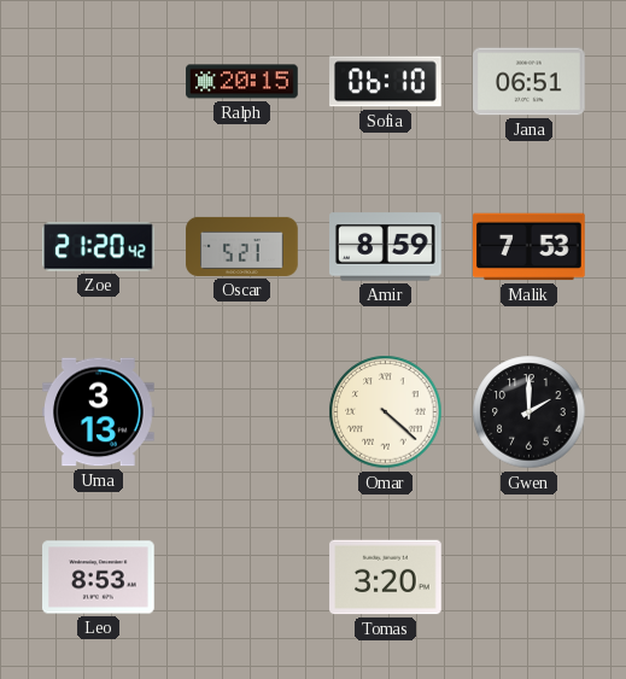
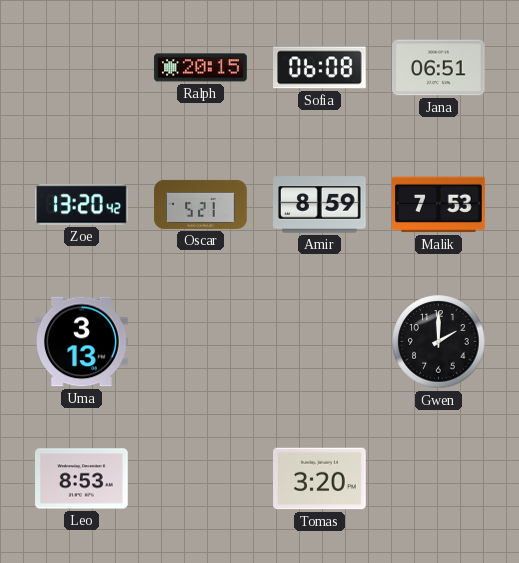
Sofia: 06:10 -> 06:08
Zoe: 21:20 -> 13:20
Omar: 4:22 -> none
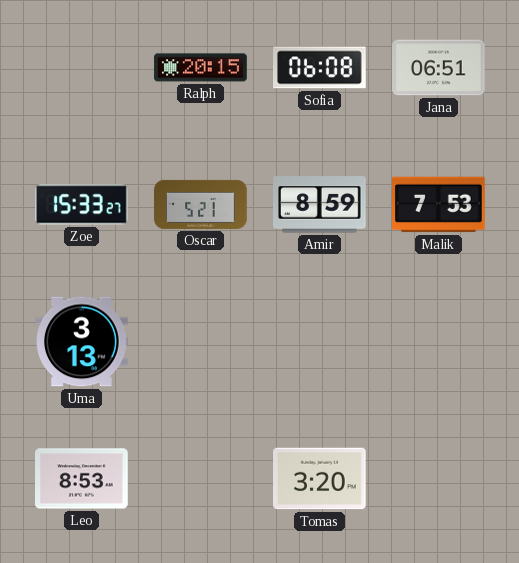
Zoe: 13:20 -> 15:33
Gwen: 2:00 -> none
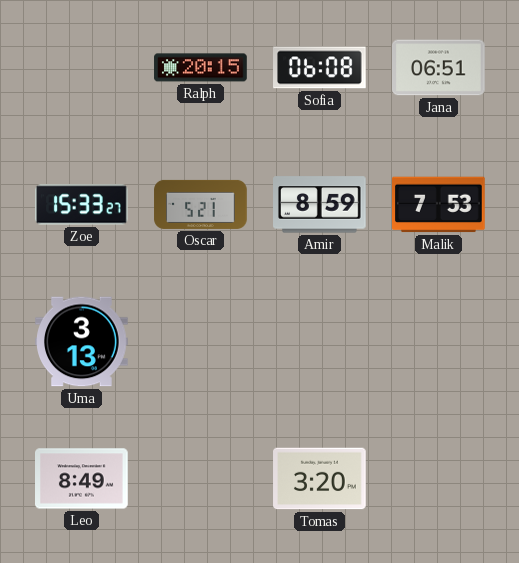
Leo: 8:53 -> 8:49
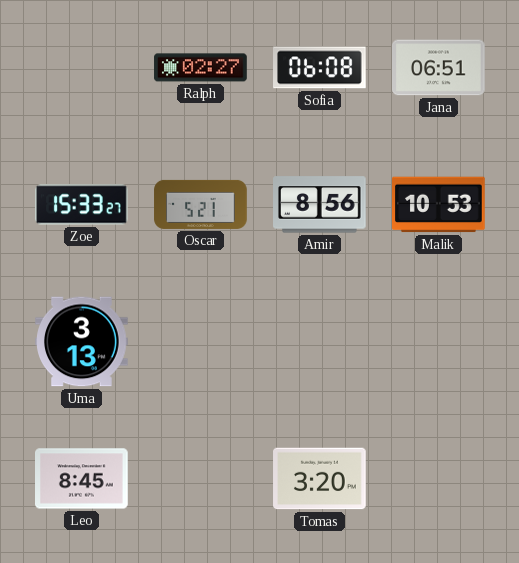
Ralph: 20:15 -> 02:27
Amir: 8:59 -> 8:56
Malik: 7:53 -> 10:53
Leo: 8:49 -> 8:45
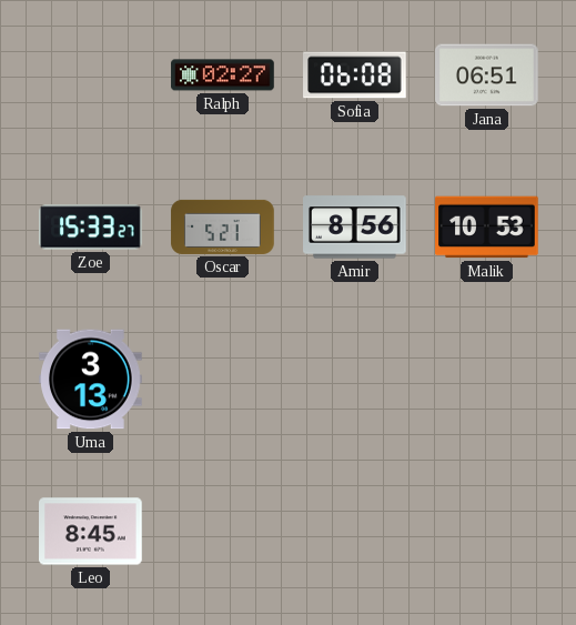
Tomas: 3:20 -> none
